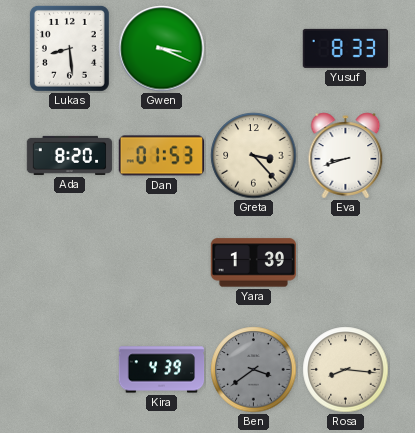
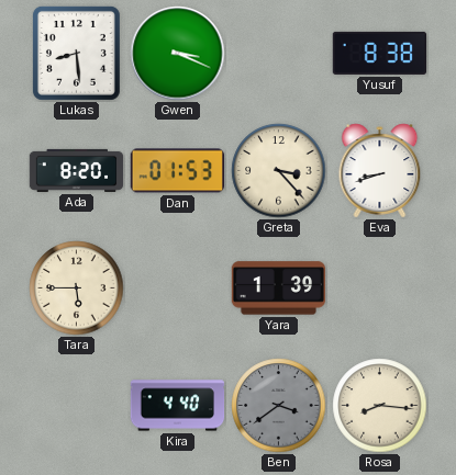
Yusuf: 8:33 -> 8:38
Tara: none -> 5:45
Kira: 4:39 -> 4:40
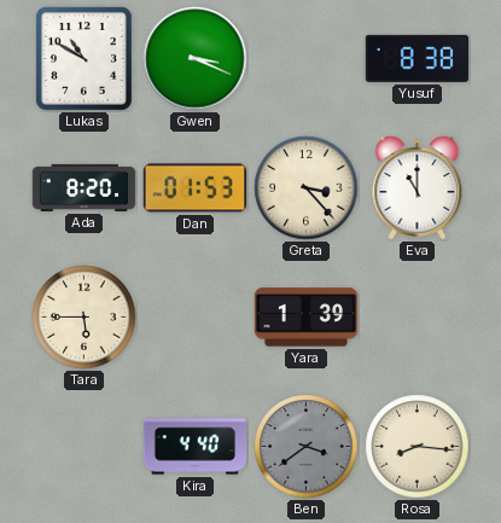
Lukas: 8:29 -> 10:50
Eva: 8:42 -> 11:00
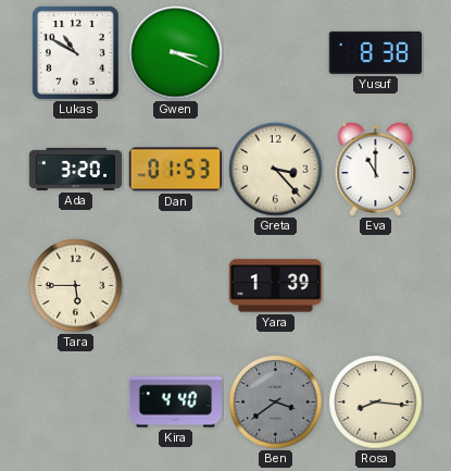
Ada: 8:20 -> 3:20
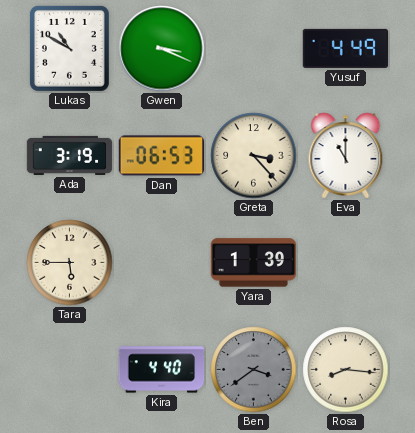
Yusuf: 8:38 -> 4:49
Ada: 3:20 -> 3:19
Dan: 01:53 -> 06:53
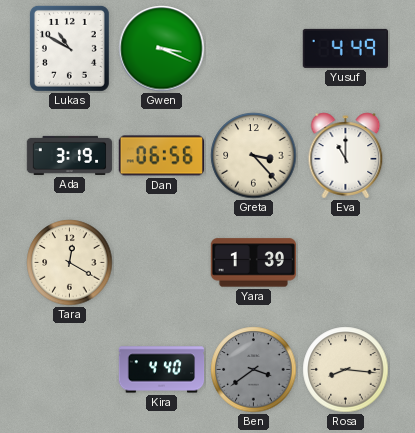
Dan: 06:53 -> 06:56
Tara: 5:45 -> 12:20
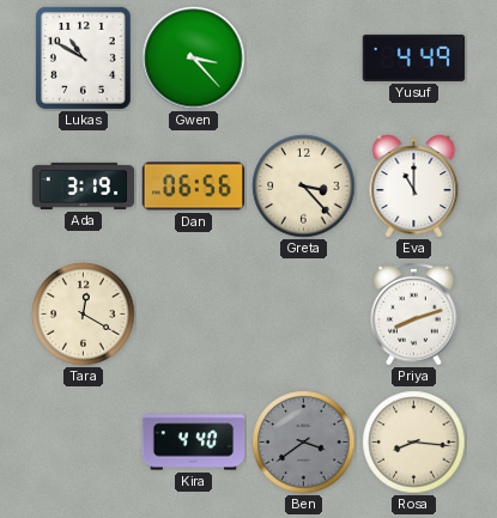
Gwen: 3:19 -> 3:23
Yara: 1:39 -> none
Priya: none -> 8:12
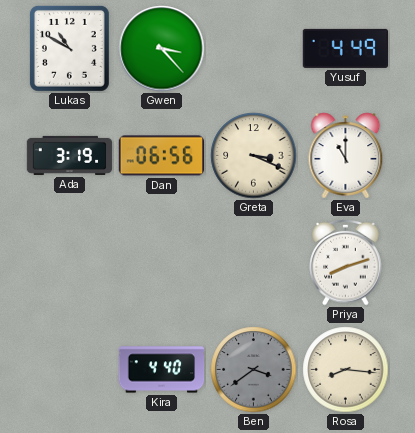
Greta: 3:23 -> 3:19
Tara: 12:20 -> none
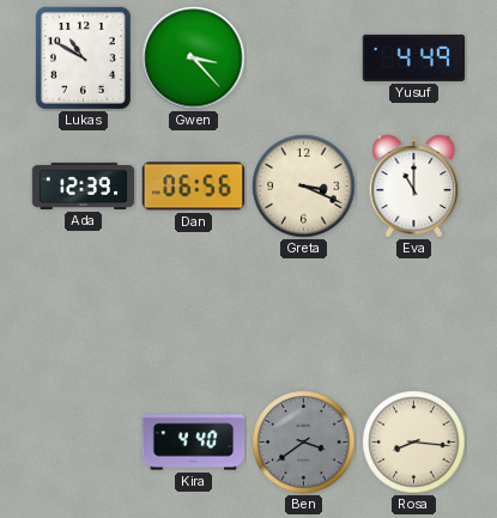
Ada: 3:19 -> 12:39
Priya: 8:12 -> none
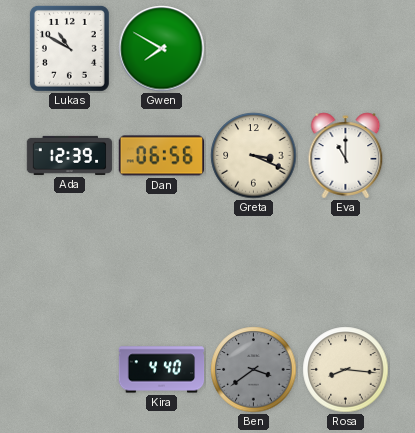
Gwen: 3:23 -> 7:50
Yusuf: 4:49 -> none
